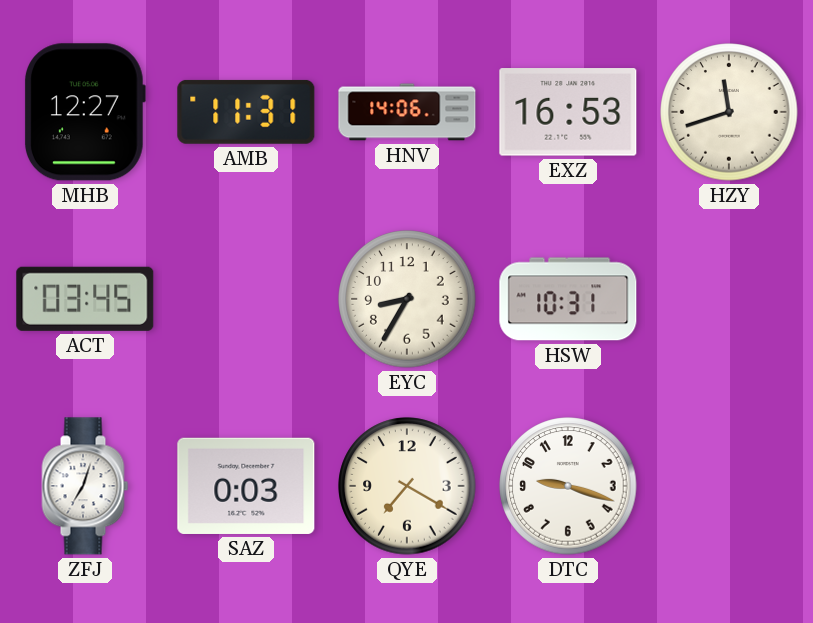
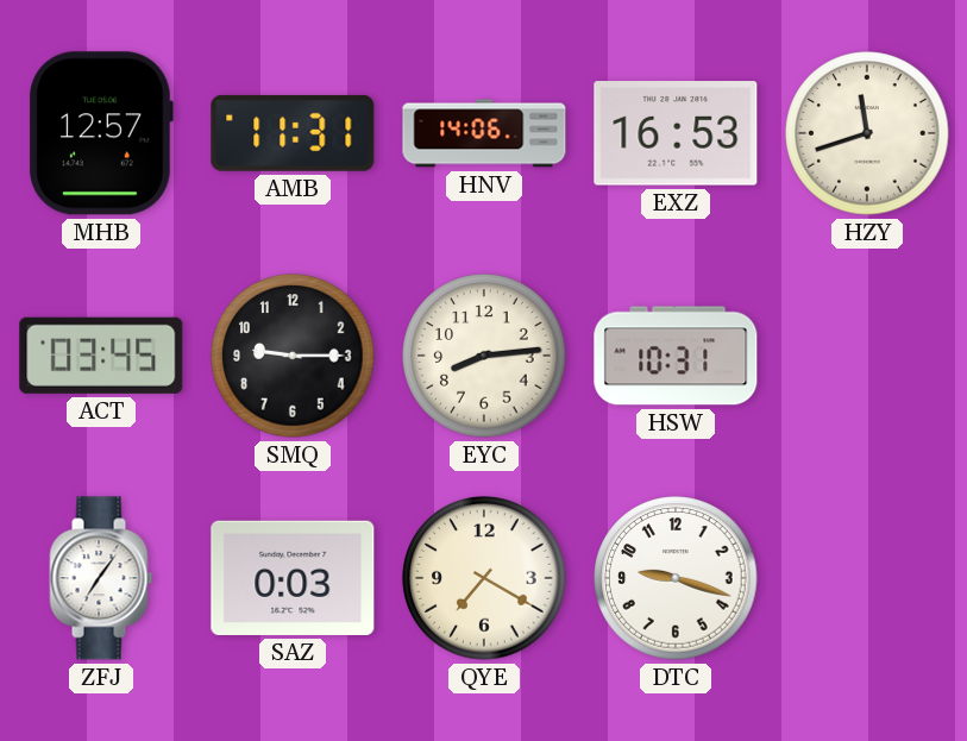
MHB: 12:27 -> 12:57
SMQ: none -> 9:15
EYC: 8:35 -> 8:14
ZFJ: 7:03 -> 7:06
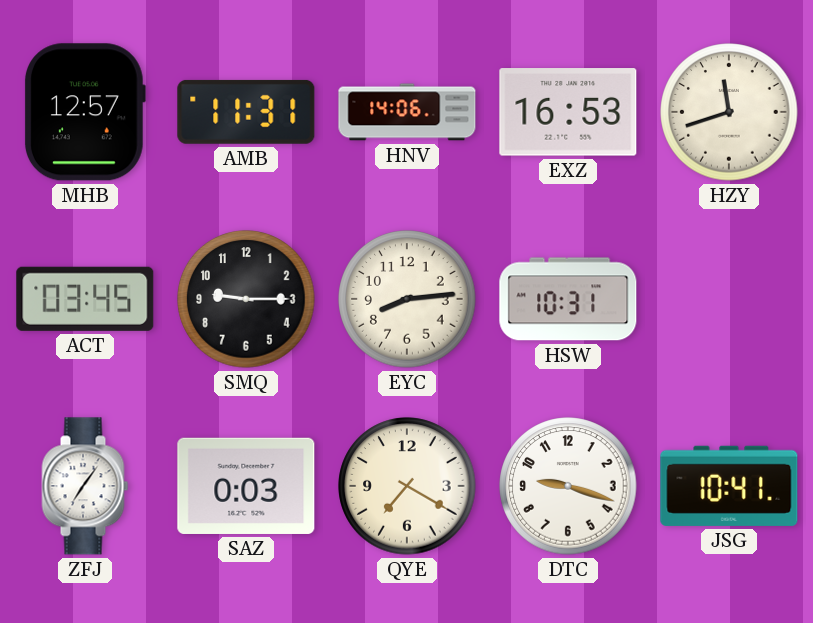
JSG: none -> 10:41
